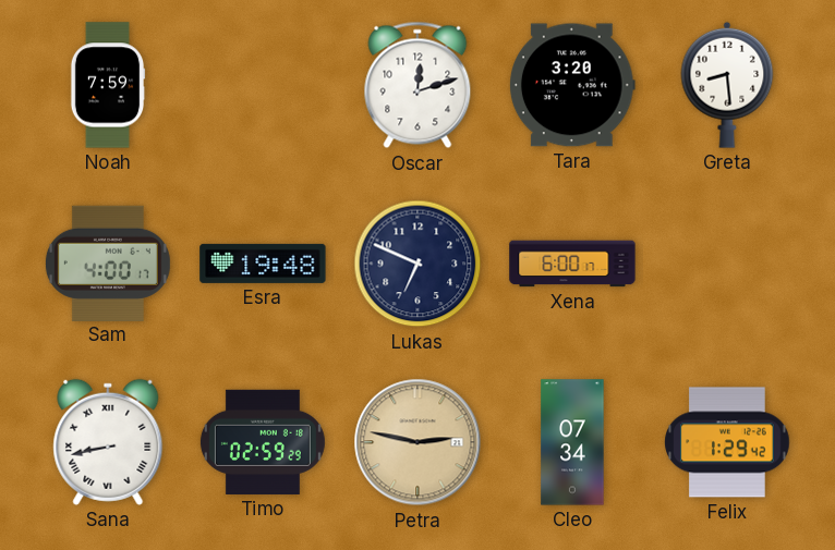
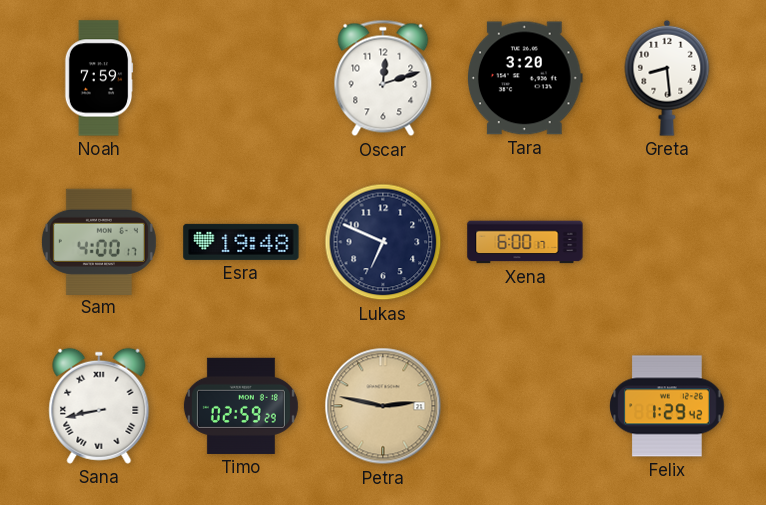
Cleo: 07:34 -> none
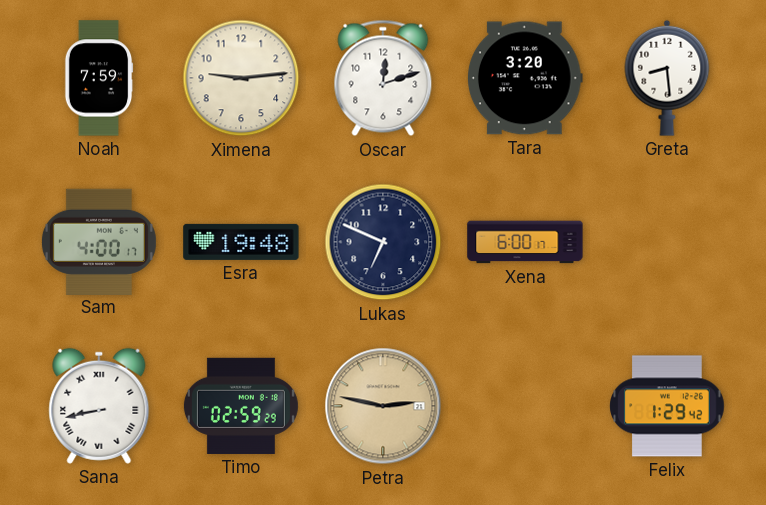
Ximena: none -> 9:14
